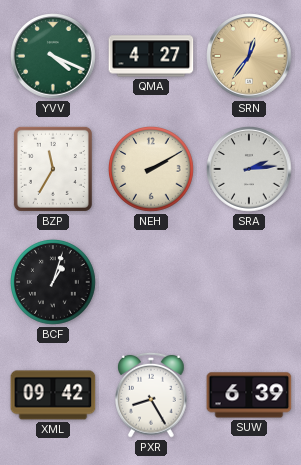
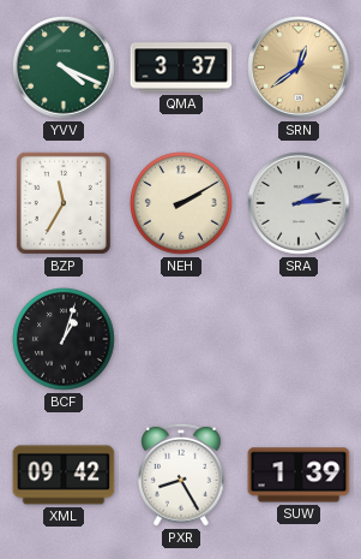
QMA: 4:27 -> 3:37
SRN: 12:36 -> 12:39
SUW: 6:39 -> 1:39
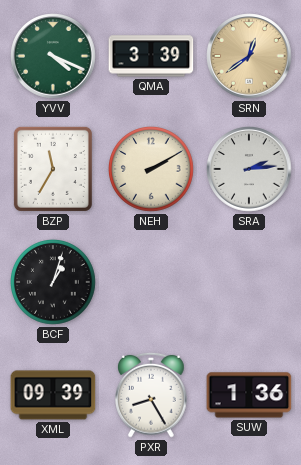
QMA: 3:37 -> 3:39
XML: 09:42 -> 09:39
SUW: 1:39 -> 1:36
